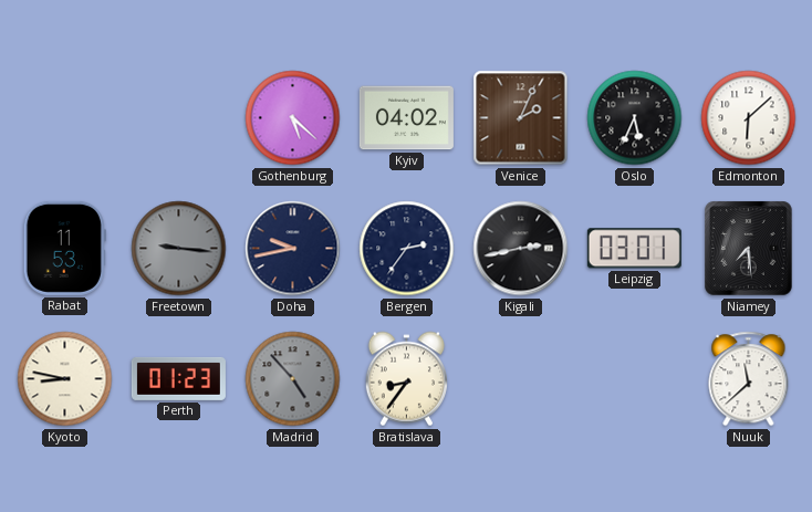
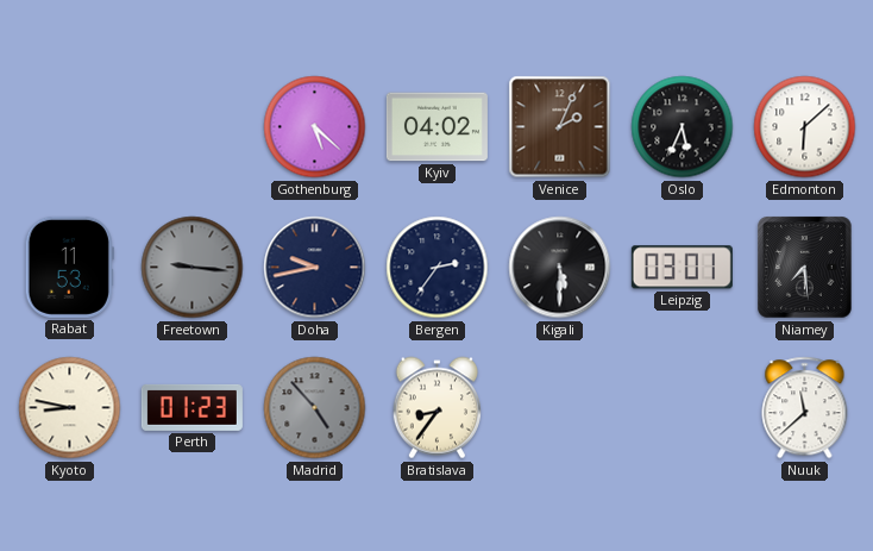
Kigali: 2:43 -> 5:30
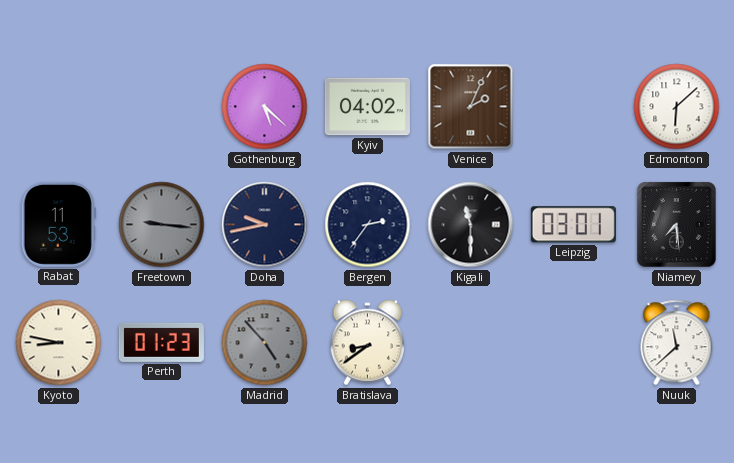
Oslo: 5:34 -> none
Kigali: 5:30 -> 11:30
Bratislava: 8:36 -> 8:39
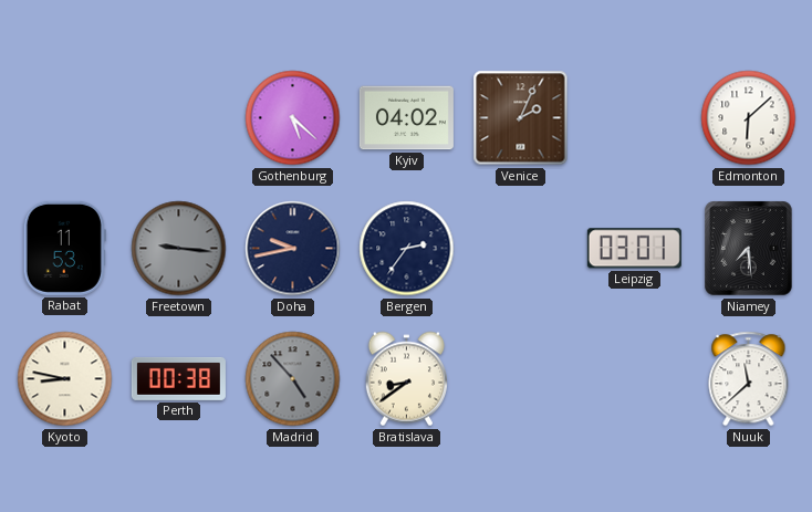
Kigali: 11:30 -> none
Perth: 01:23 -> 00:38
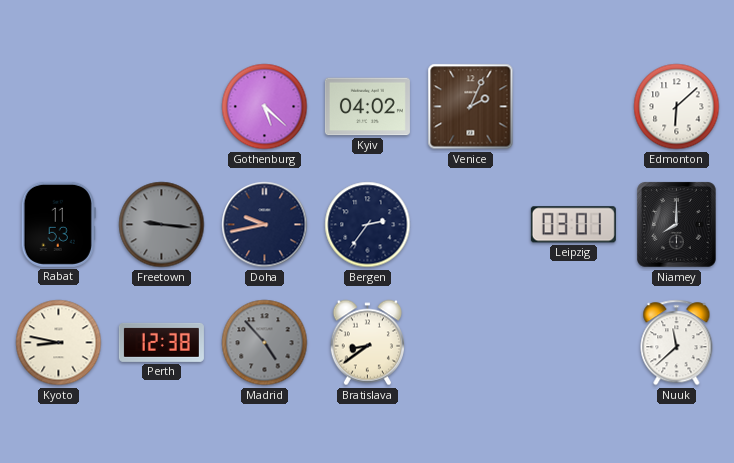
Niamey: 7:29 -> 8:00
Perth: 00:38 -> 12:38
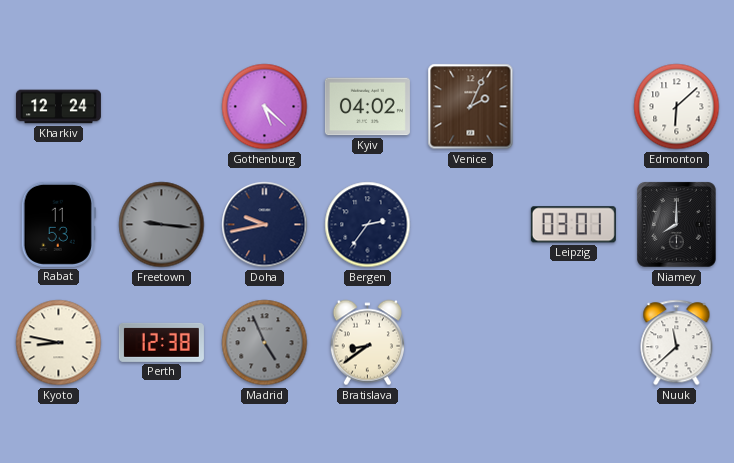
Kharkiv: none -> 12:24
Madrid: 4:53 -> 4:56
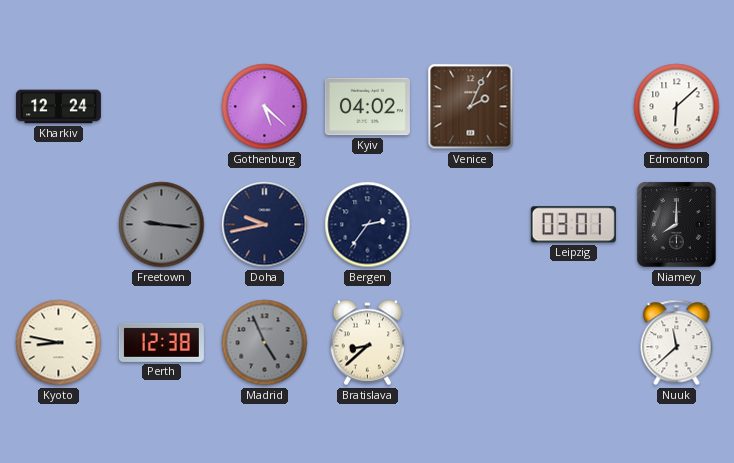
Rabat: 11:53 -> none
Bratislava: 8:39 -> 8:38
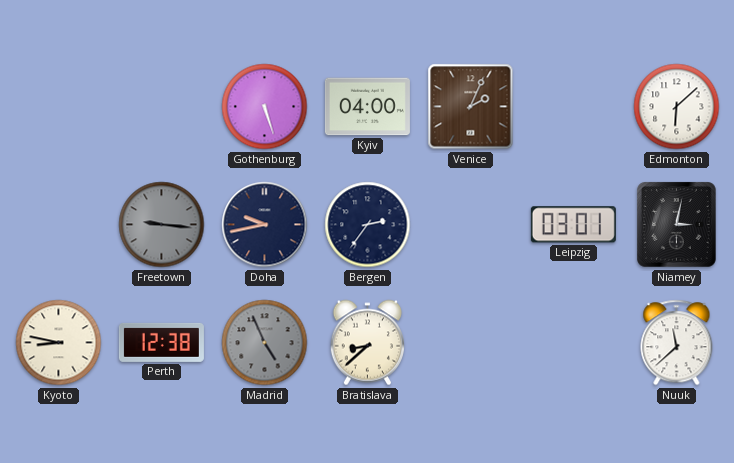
Kharkiv: 12:24 -> none
Gothenburg: 5:22 -> 5:27
Kyiv: 04:02 -> 04:00
Niamey: 8:00 -> 3:02
